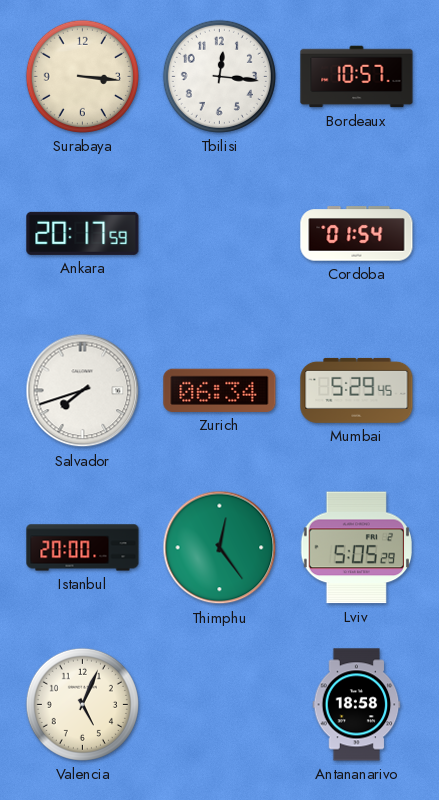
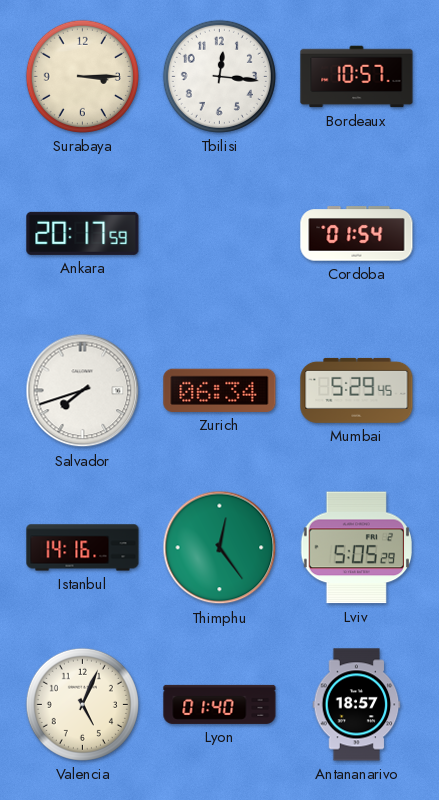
Surabaya: 3:16 -> 3:15
Istanbul: 20:00 -> 14:16
Lyon: none -> 01:40
Antananarivo: 18:58 -> 18:57
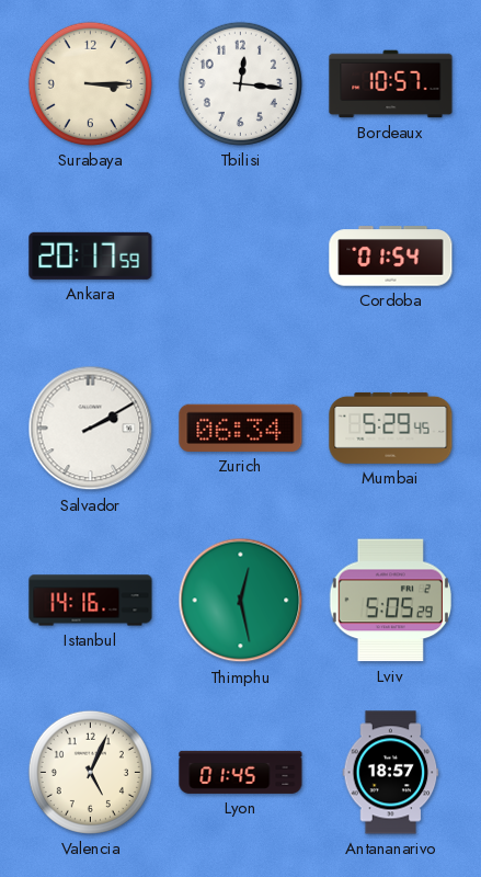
Salvador: 7:42 -> 2:10
Thimphu: 12:24 -> 12:28
Lyon: 01:40 -> 01:45
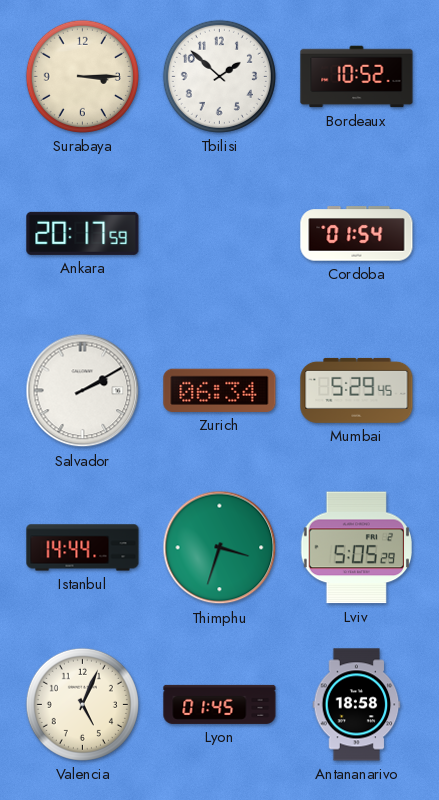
Tbilisi: 12:16 -> 1:52
Bordeaux: 10:57 -> 10:52
Istanbul: 14:16 -> 14:44
Thimphu: 12:28 -> 3:33
Antananarivo: 18:57 -> 18:58
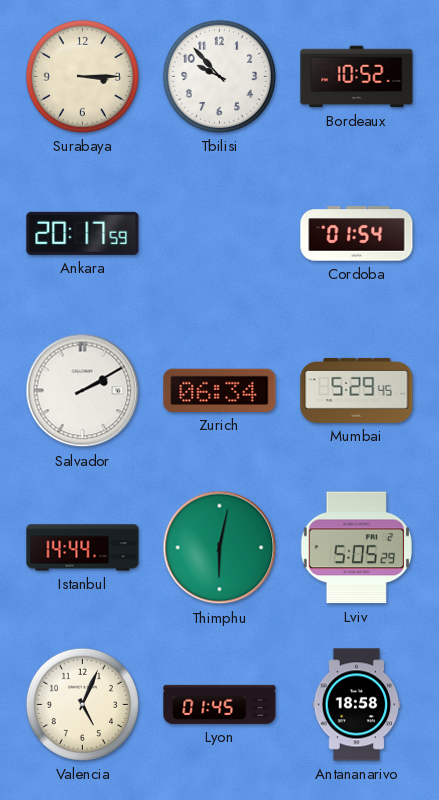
Tbilisi: 1:52 -> 9:53
Thimphu: 3:33 -> 6:02
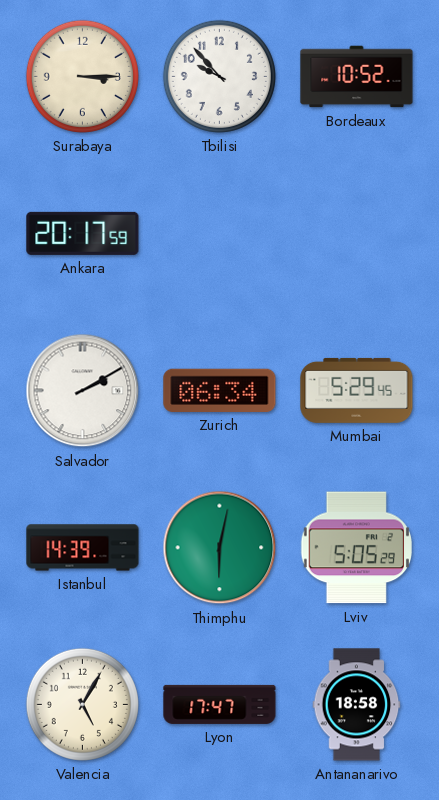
Cordoba: 01:54 -> none
Istanbul: 14:44 -> 14:39
Valencia: 5:04 -> 5:05
Lyon: 01:45 -> 17:47
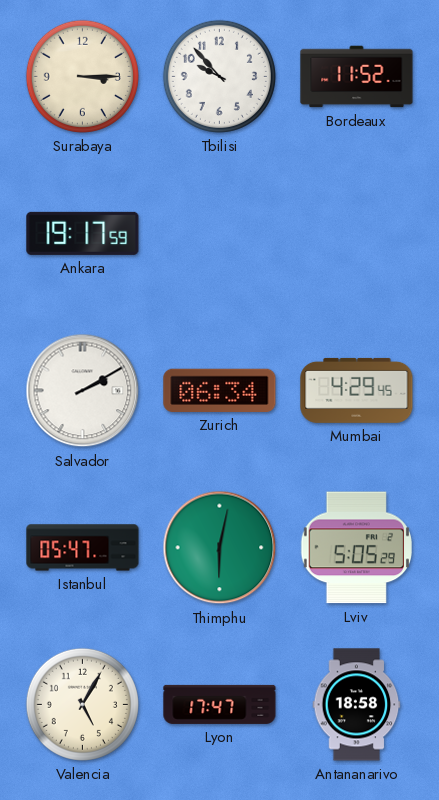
Bordeaux: 10:52 -> 11:52
Ankara: 20:17 -> 19:17
Mumbai: 5:29 -> 4:29
Istanbul: 14:39 -> 05:47
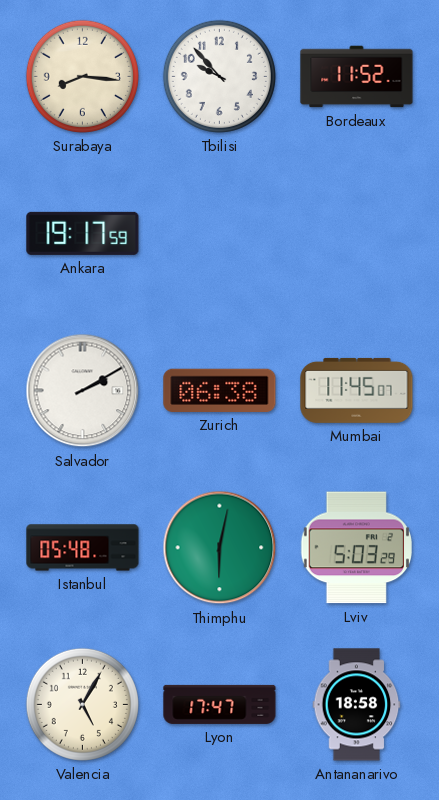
Surabaya: 3:15 -> 8:16
Zurich: 06:34 -> 06:38
Mumbai: 4:29 -> 11:45
Istanbul: 05:47 -> 05:48
Lviv: 5:05 -> 5:03
